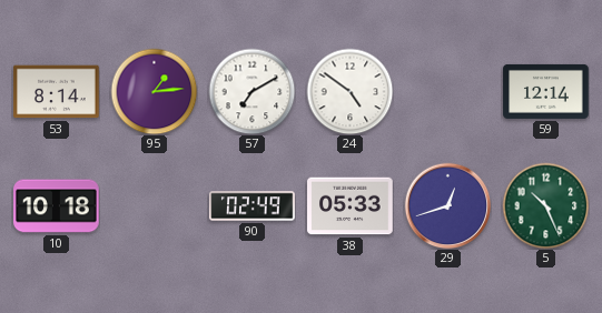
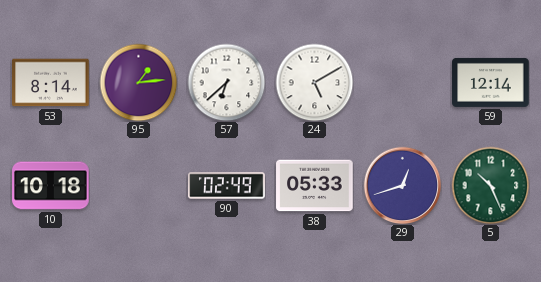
57: 7:10 -> 6:38
24: 4:51 -> 5:10
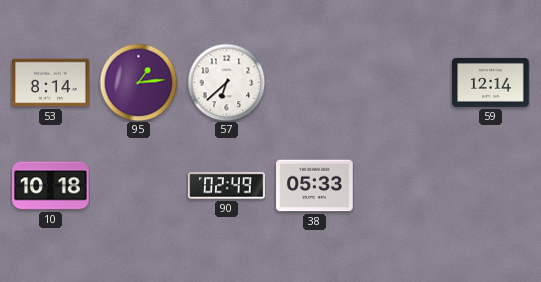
24: 5:10 -> none
29: 12:42 -> none
5: 10:26 -> none
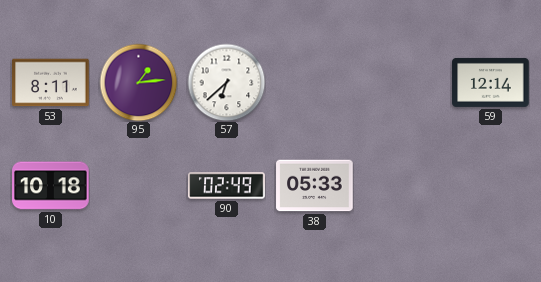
53: 8:14 -> 8:11
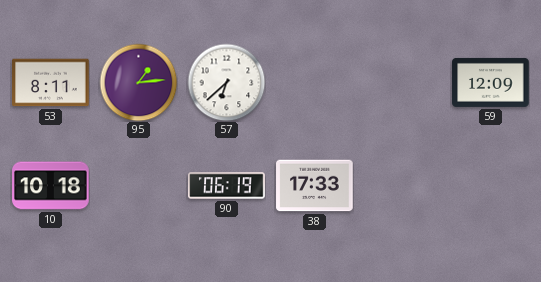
59: 12:14 -> 12:09
90: 02:49 -> 06:19
38: 05:33 -> 17:33
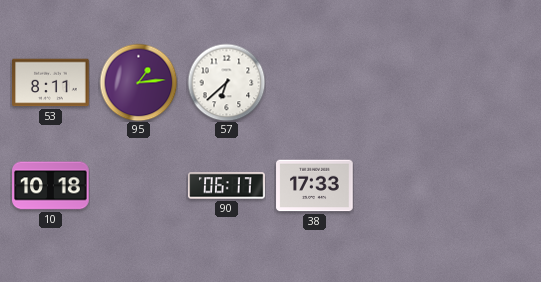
59: 12:09 -> none
90: 06:19 -> 06:17
